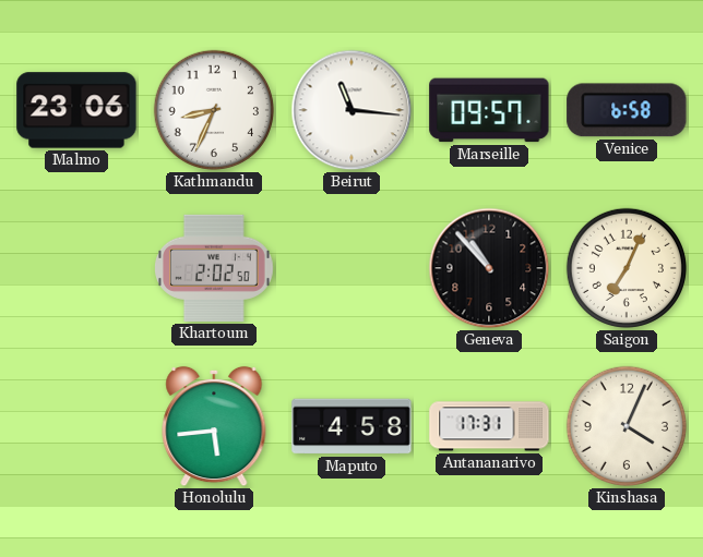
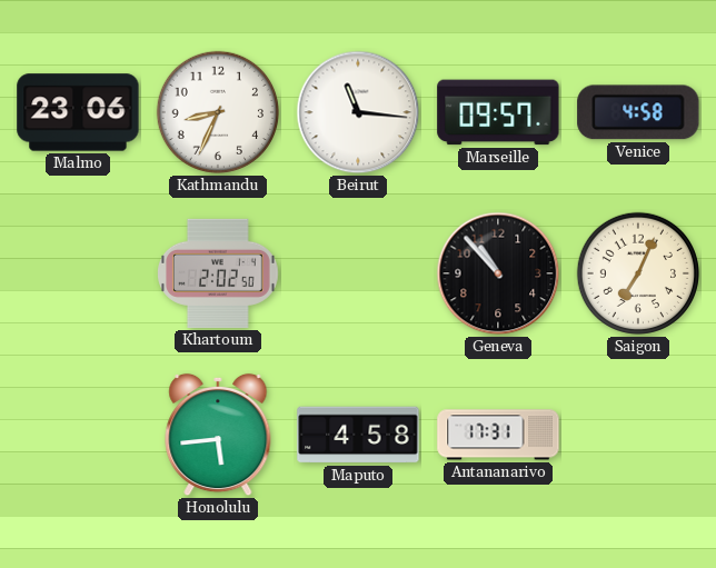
Venice: 6:58 -> 4:58
Kinshasa: 4:04 -> none
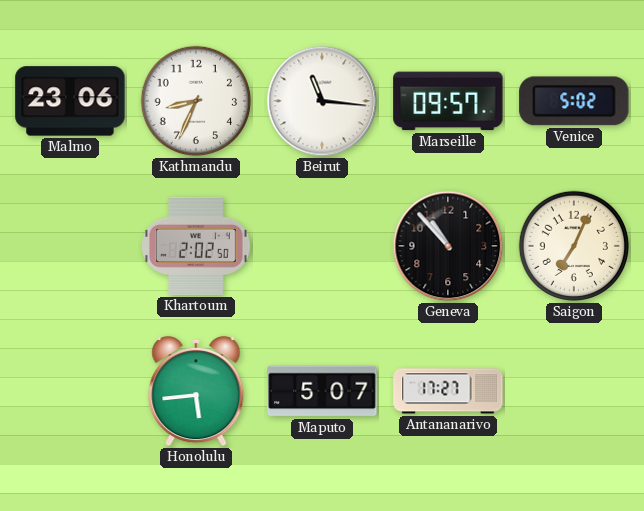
Venice: 4:58 -> 5:02
Maputo: 4:58 -> 5:07
Antananarivo: 17:31 -> 17:27
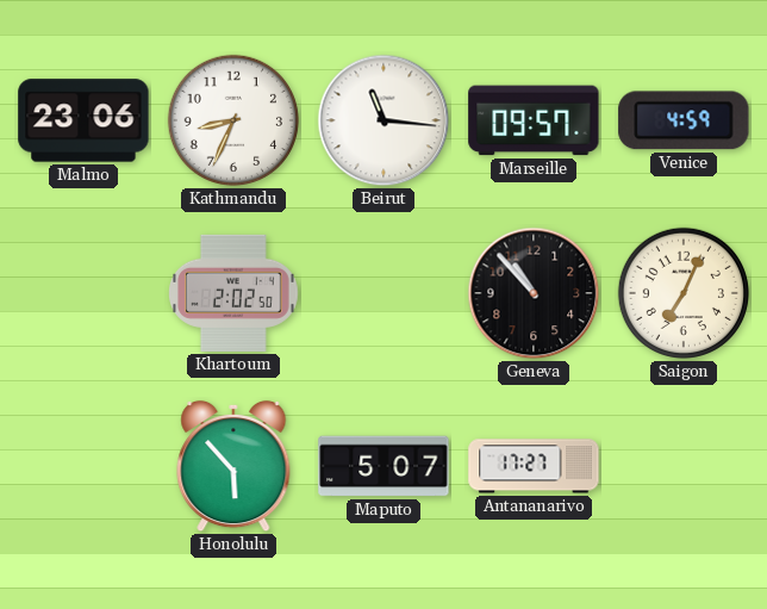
Venice: 5:02 -> 4:59
Honolulu: 5:44 -> 5:53
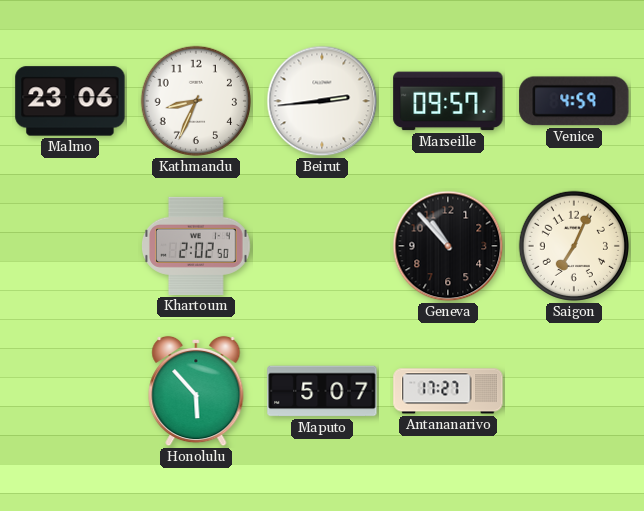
Beirut: 11:16 -> 2:44
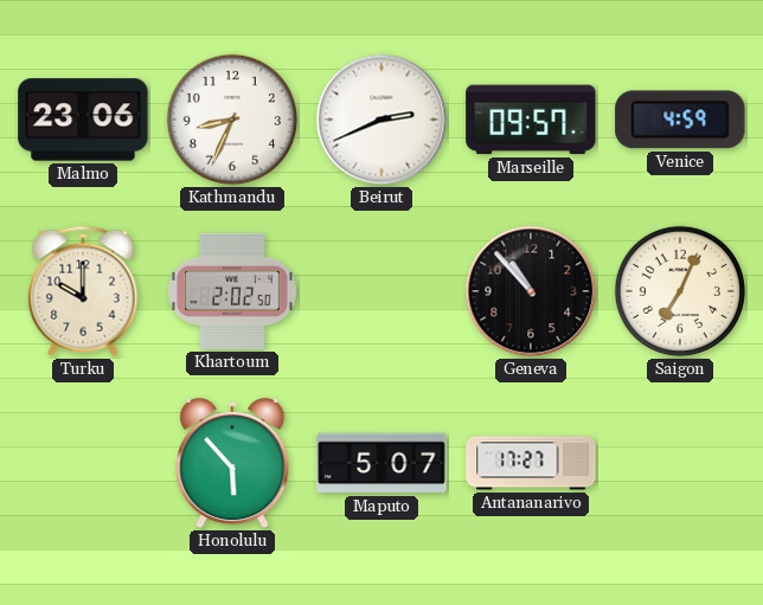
Beirut: 2:44 -> 2:41
Turku: none -> 10:00
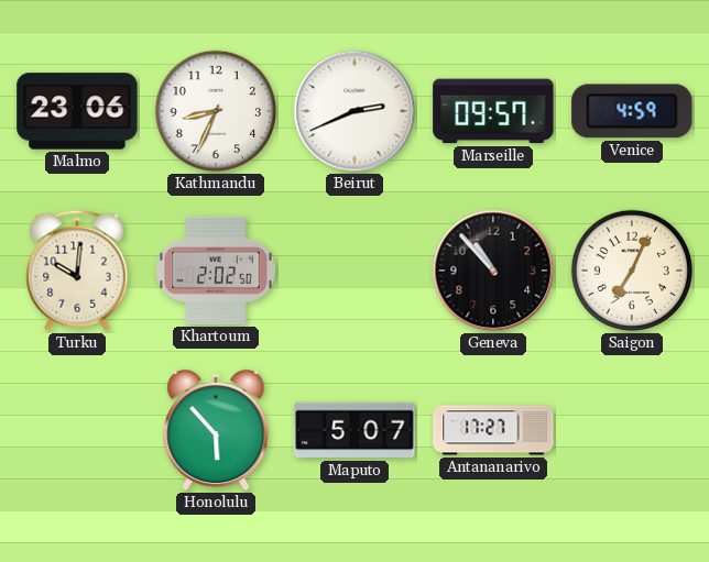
Turku: 10:00 -> 10:01
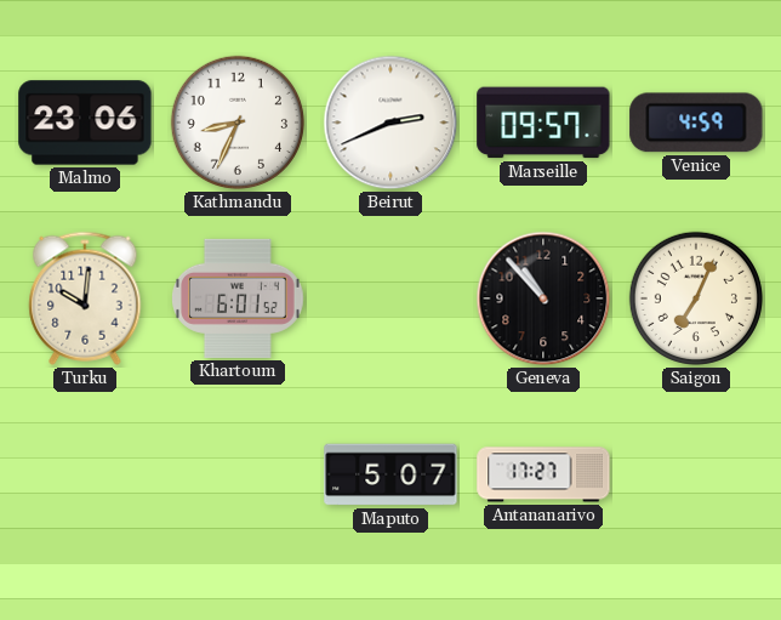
Khartoum: 2:02 -> 6:01
Honolulu: 5:53 -> none
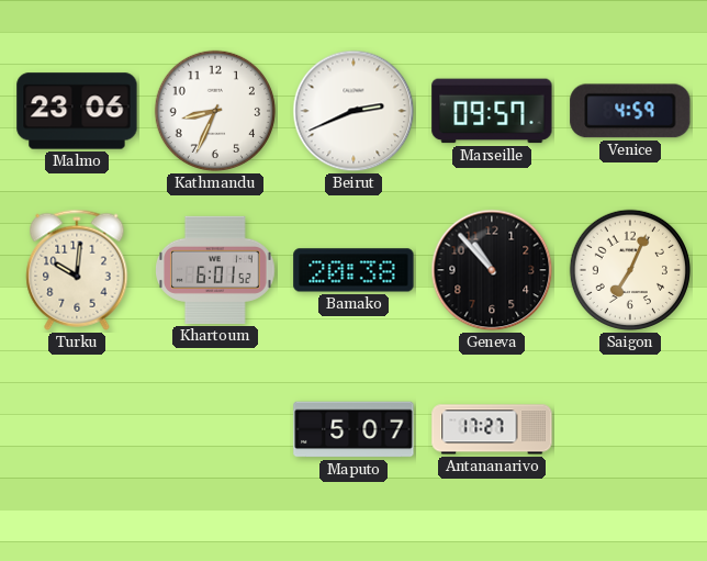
Bamako: none -> 20:38
